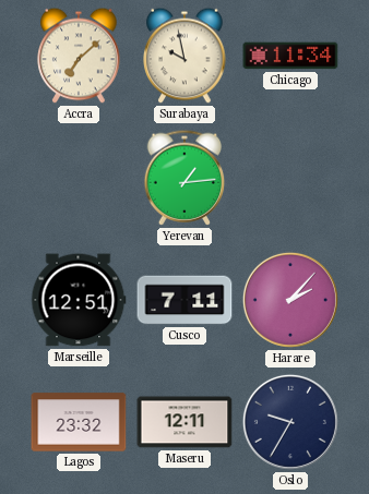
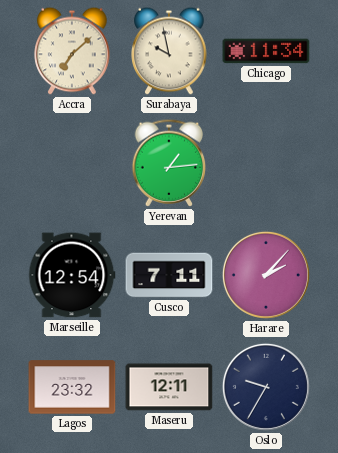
Marseille: 12:51 -> 12:54
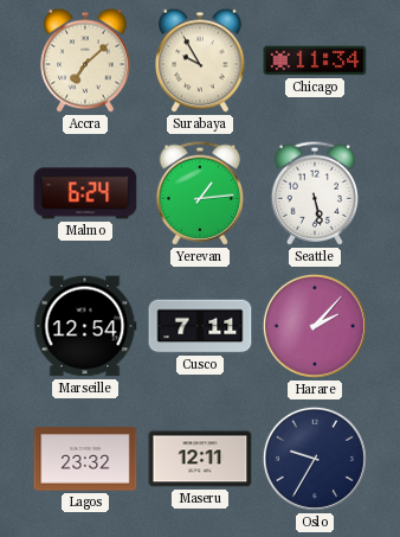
Surabaya: 9:58 -> 9:55
Malmo: none -> 6:24
Seattle: none -> 5:28
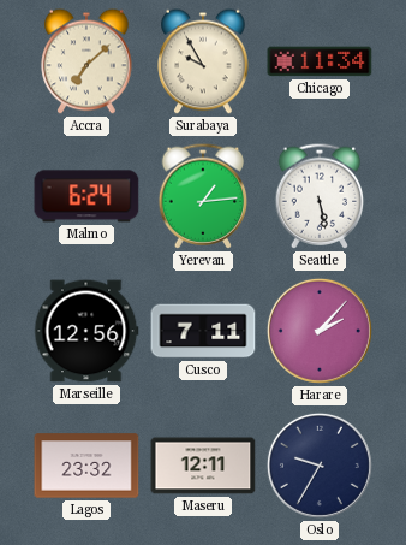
Marseille: 12:54 -> 12:56
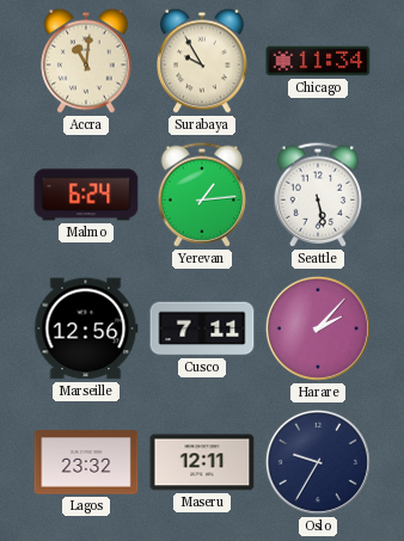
Accra: 7:08 -> 11:01
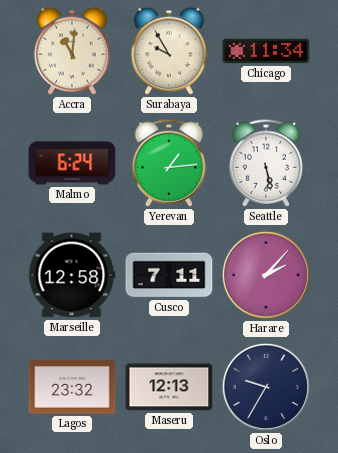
Marseille: 12:56 -> 12:58
Maseru: 12:11 -> 12:13
